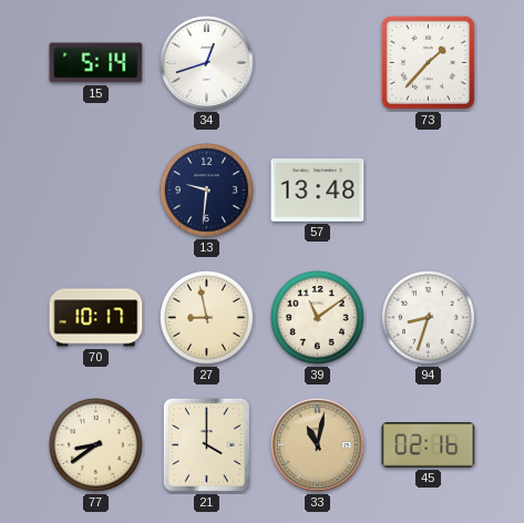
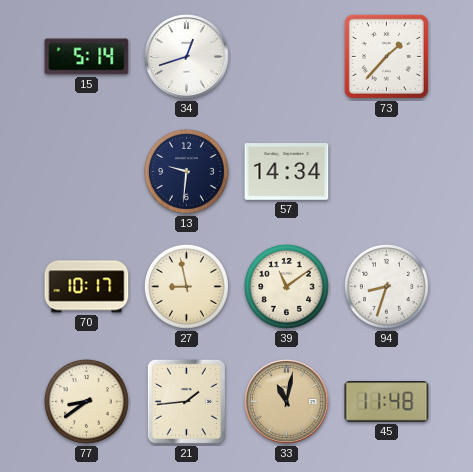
57: 13:48 -> 14:34
21: 4:00 -> 1:44
45: 02:16 -> 11:48
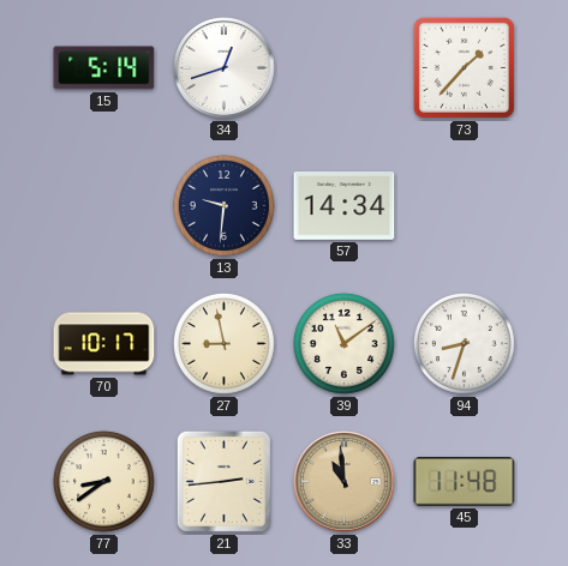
21: 1:44 -> 2:44
33: 11:02 -> 10:59
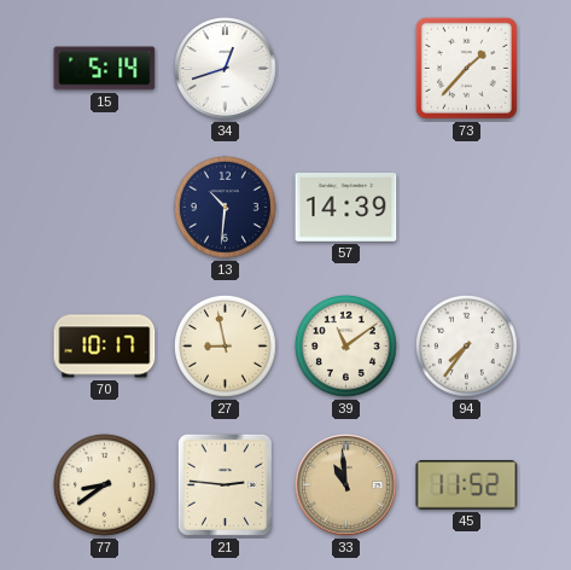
13: 9:31 -> 10:31
57: 14:34 -> 14:39
94: 8:33 -> 7:36
21: 2:44 -> 2:46
45: 11:48 -> 11:52
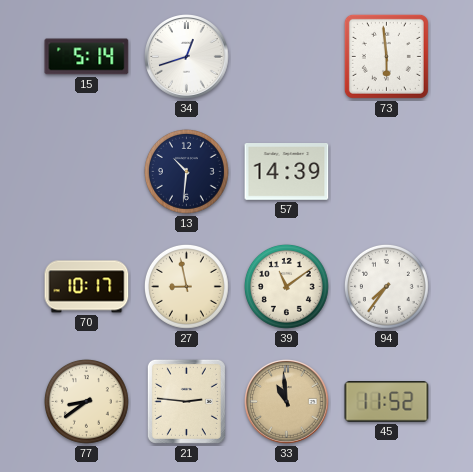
73: 1:37 -> 5:59
